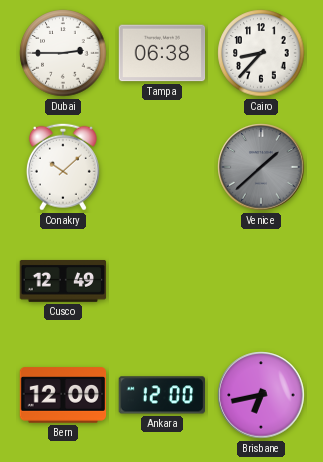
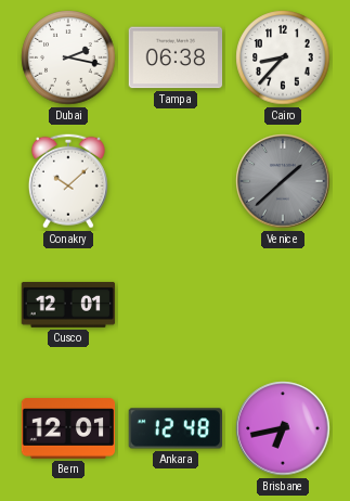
Dubai: 2:45 -> 2:17
Cusco: 12:49 -> 12:01
Bern: 12:00 -> 12:01
Ankara: 12:00 -> 12:48
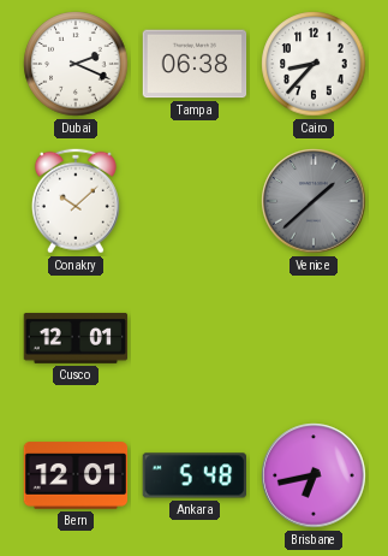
Dubai: 2:17 -> 2:19
Ankara: 12:48 -> 5:48
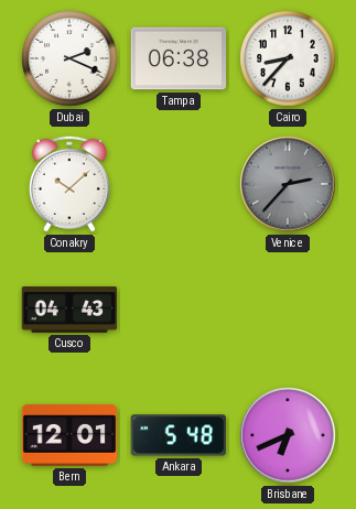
Venice: 1:38 -> 2:37
Cusco: 12:01 -> 04:43
Brisbane: 6:43 -> 6:41
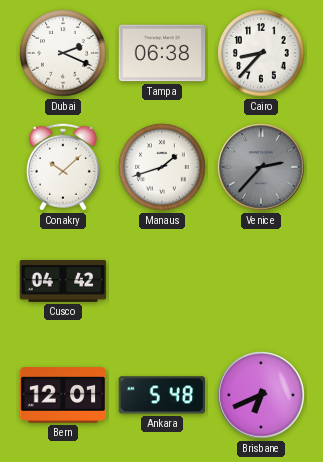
Manaus: none -> 1:42
Cusco: 04:43 -> 04:42
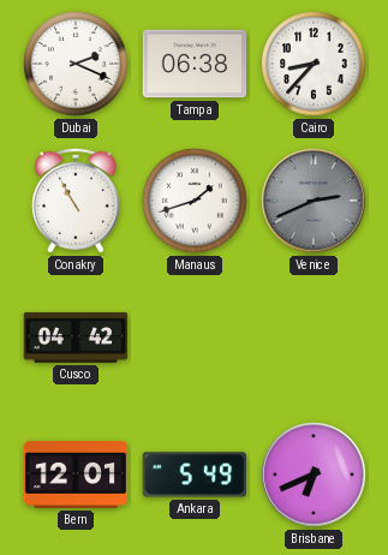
Conakry: 10:08 -> 10:55
Venice: 2:37 -> 2:41
Ankara: 5:48 -> 5:49
